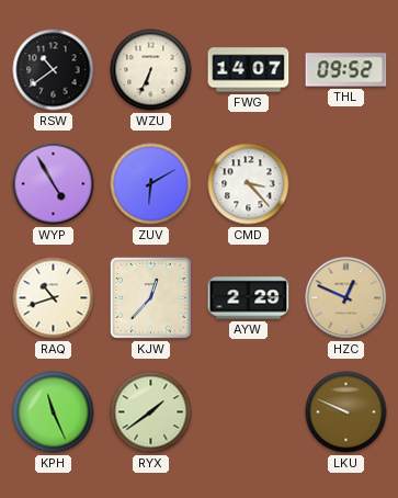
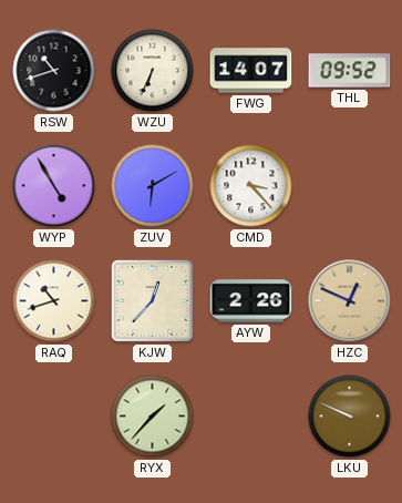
RSW: 10:39 -> 10:42
AYW: 2:29 -> 2:26
KPH: 11:26 -> none
RYX: 1:39 -> 1:37
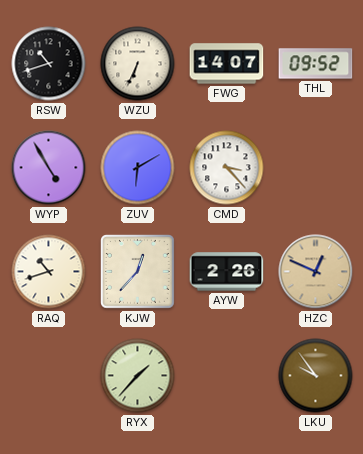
LKU: 9:49 -> 9:54
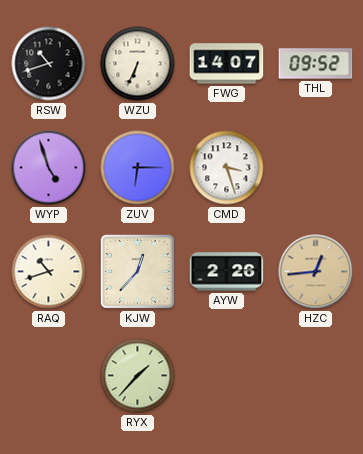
WYP: 4:55 -> 4:57
ZUV: 6:10 -> 6:15
CMD: 3:23 -> 3:27
HZC: 12:49 -> 12:44
LKU: 9:54 -> none
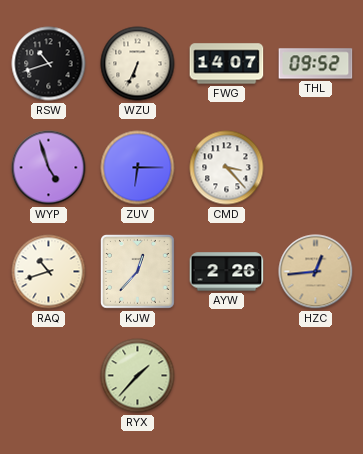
CMD: 3:27 -> 3:23
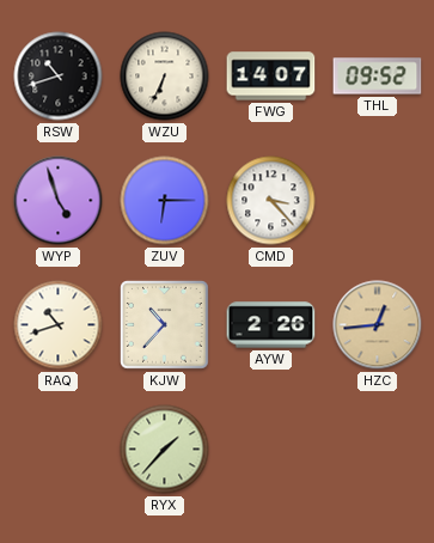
KJW: 12:37 -> 10:37
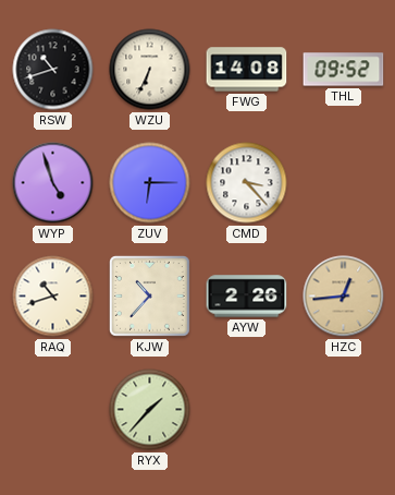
FWG: 14:07 -> 14:08
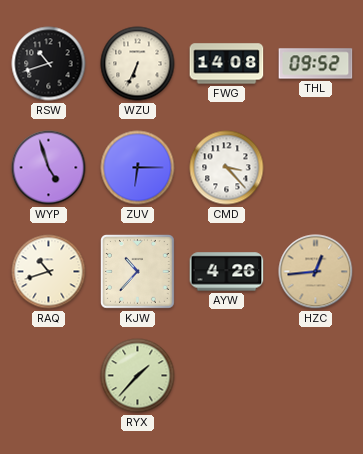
AYW: 2:26 -> 4:26
